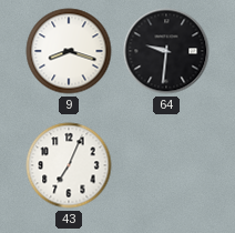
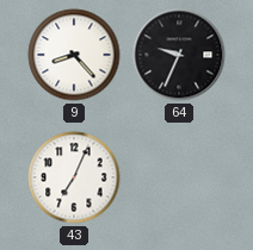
9: 8:18 -> 8:23
64: 9:31 -> 9:34
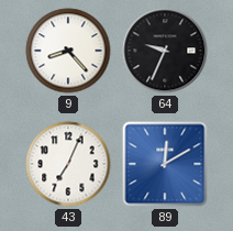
89: none -> 12:10
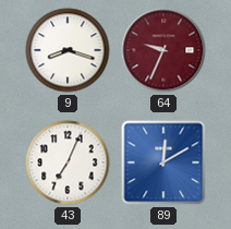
9: 8:23 -> 8:18
64 dial: black -> burgundy
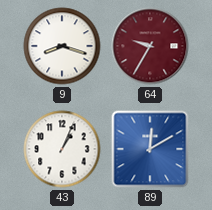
64: 9:34 -> 9:35
43: 7:04 -> 1:04
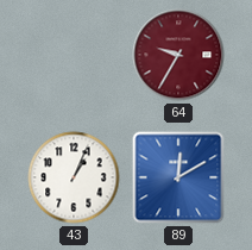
9: 8:18 -> none
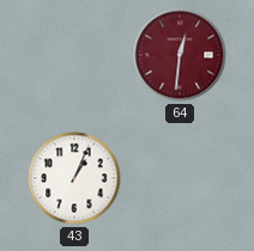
64: 9:35 -> 12:31
89: 12:10 -> none
